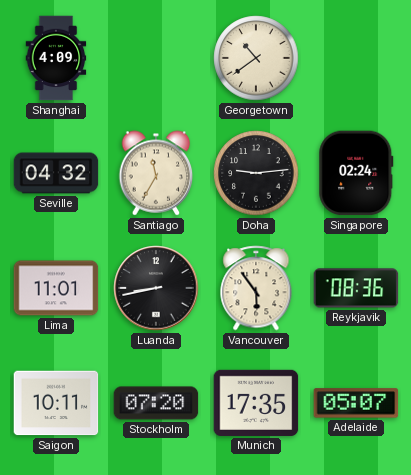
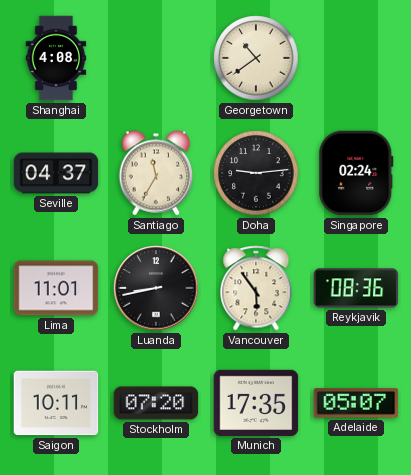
Shanghai: 4:09 -> 4:08
Seville: 04:32 -> 04:37
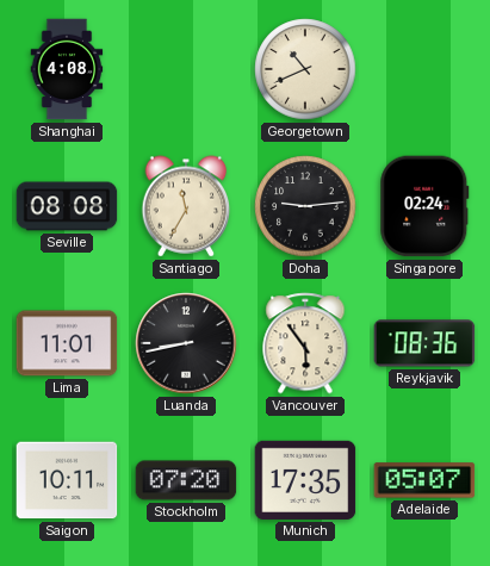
Georgetown: 10:39 -> 10:41
Seville: 04:37 -> 08:08
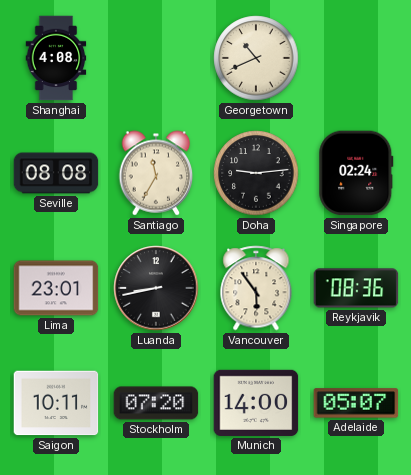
Lima: 11:01 -> 23:01
Munich: 17:35 -> 14:00
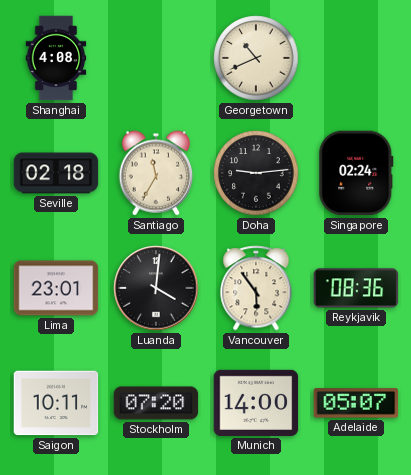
Seville: 08:08 -> 02:18
Luanda: 8:43 -> 4:01
